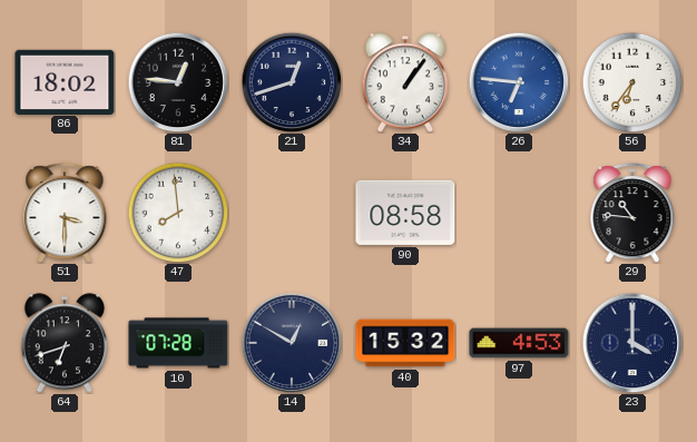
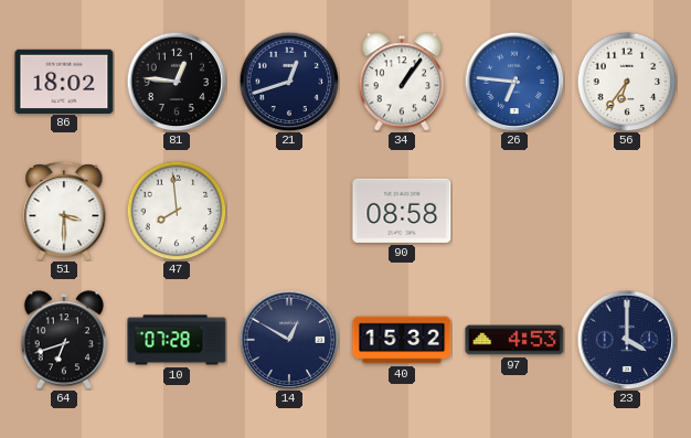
29: 10:46 -> none
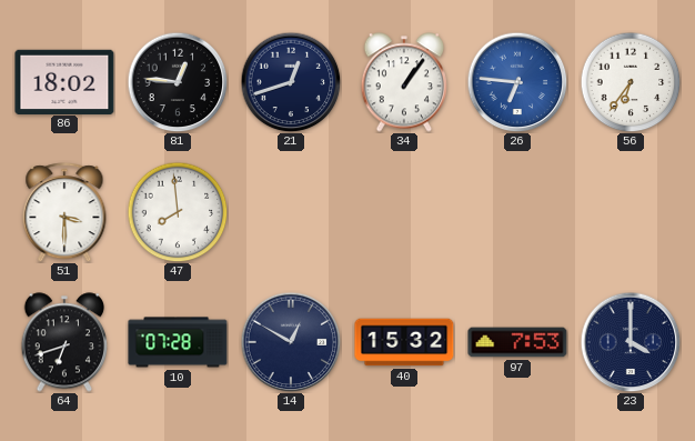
90: 08:58 -> none
97: 4:53 -> 7:53
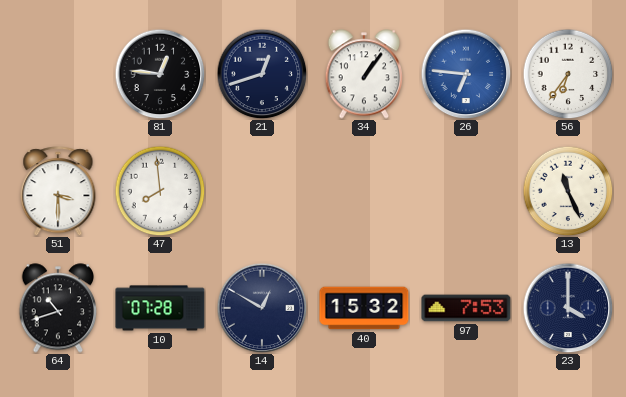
86: 18:02 -> none
13: none -> 11:26
64: 6:42 -> 10:42
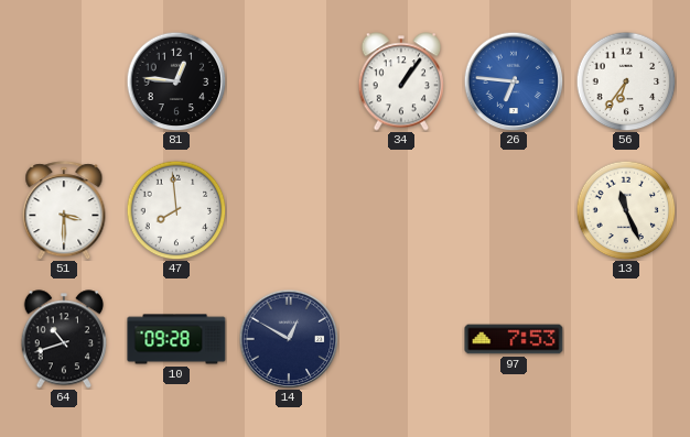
21: 12:42 -> none
10: 07:28 -> 09:28
40: 15:32 -> none
23: 4:00 -> none
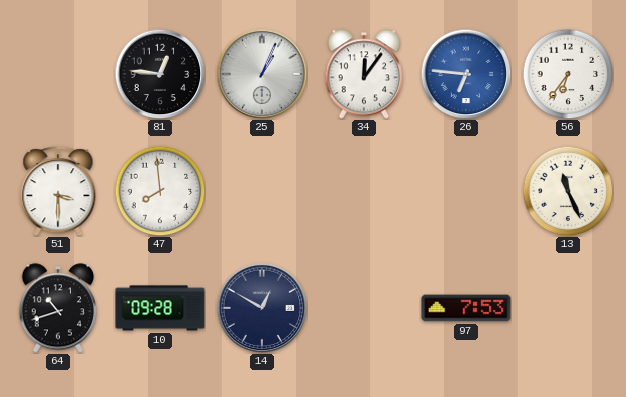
25: none -> 1:04
34: 1:06 -> 12:06
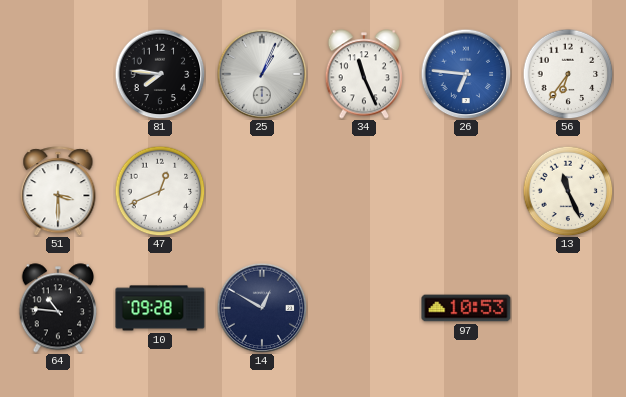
81: 12:46 -> 7:46
34: 12:06 -> 11:26
47: 7:59 -> 12:41
64: 10:42 -> 10:46
97: 7:53 -> 10:53
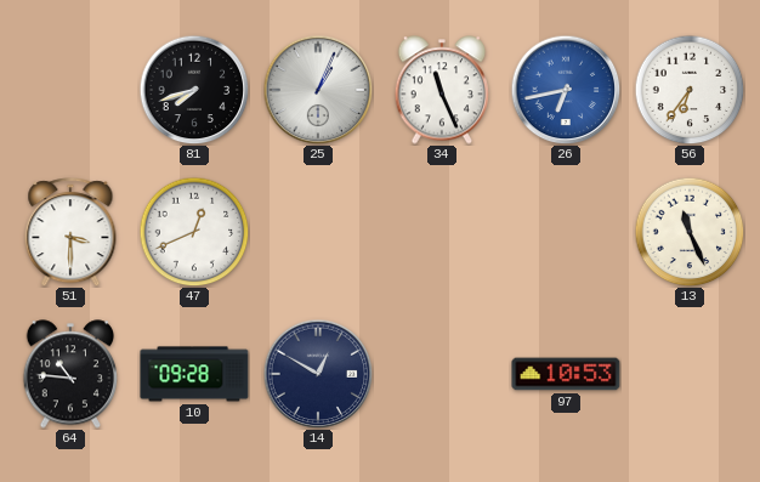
81: 7:46 -> 7:42
26: 6:46 -> 6:43
